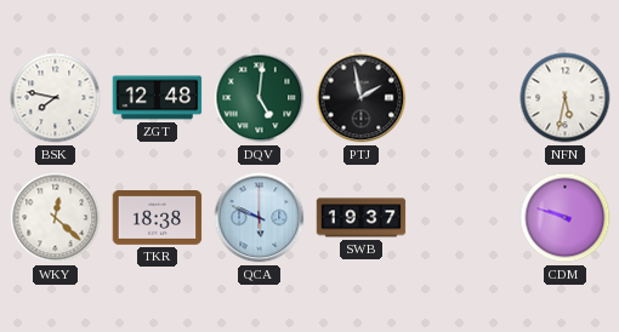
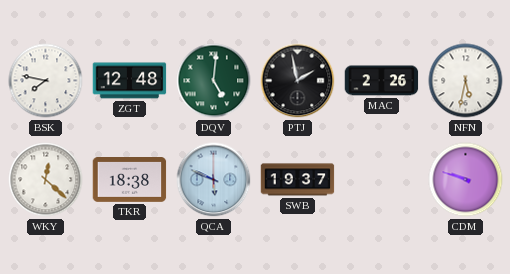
MAC: none -> 2:26
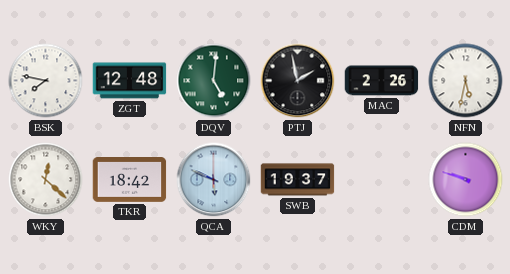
TKR: 18:38 -> 18:42
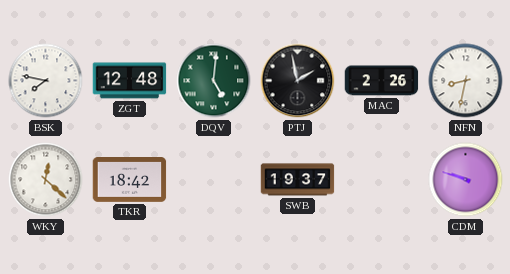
NFN: 5:32 -> 8:32
QCA: 5:49 -> none
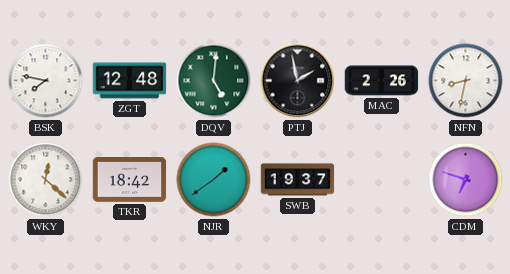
NJR: none -> 1:39
CDM: 9:48 -> 6:48
